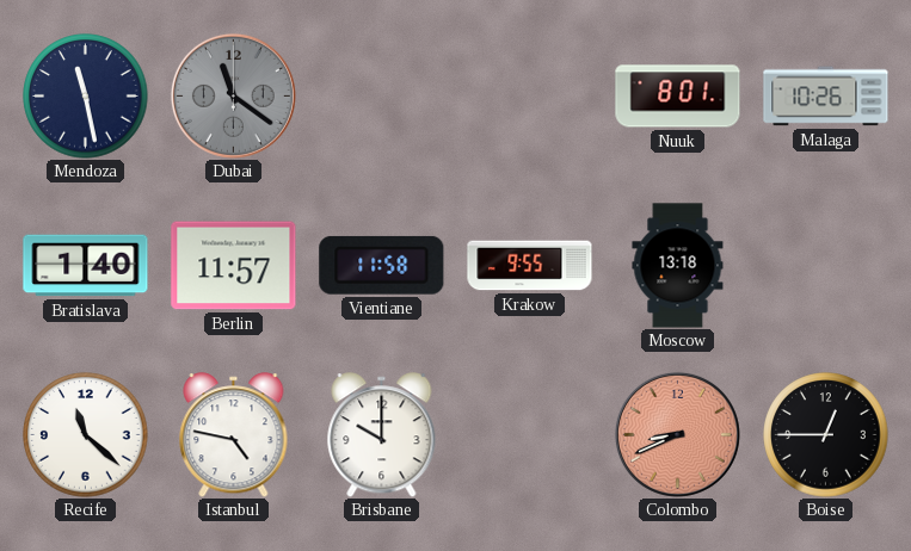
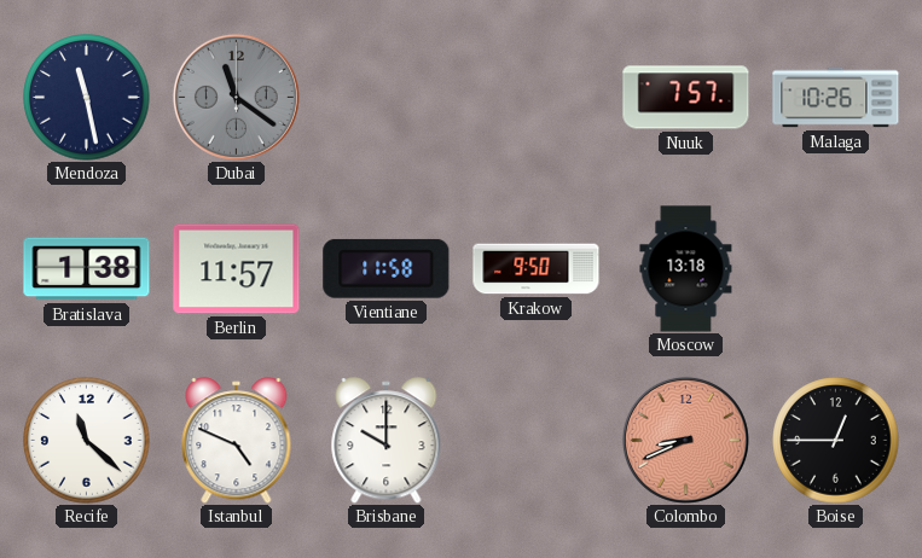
Nuuk: 8:01 -> 7:57
Bratislava: 1:40 -> 1:38
Krakow: 9:55 -> 9:50
Istanbul: 4:47 -> 4:49
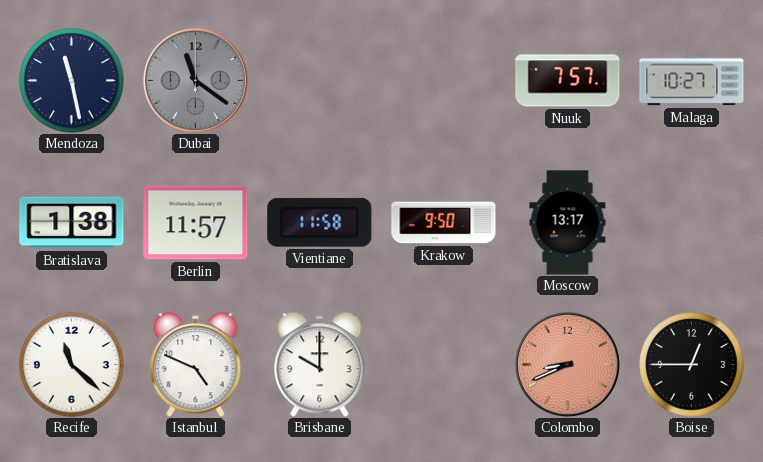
Malaga: 10:26 -> 10:27
Moscow: 13:18 -> 13:17
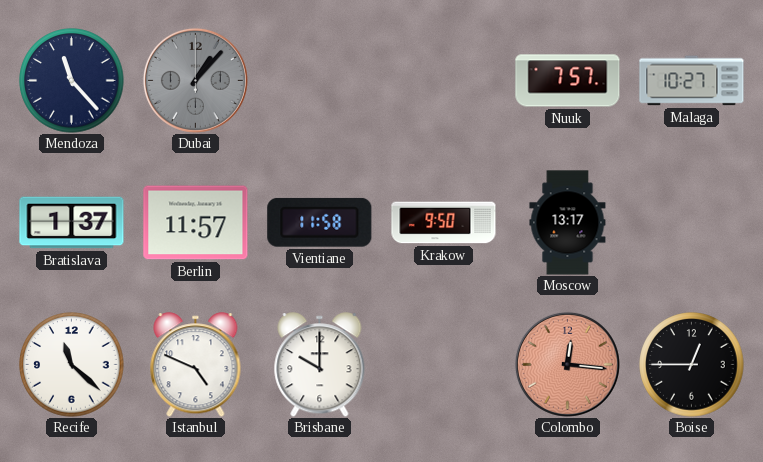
Mendoza: 11:28 -> 11:23
Dubai: 11:21 -> 1:07
Bratislava: 1:38 -> 1:37
Colombo: 8:41 -> 12:16
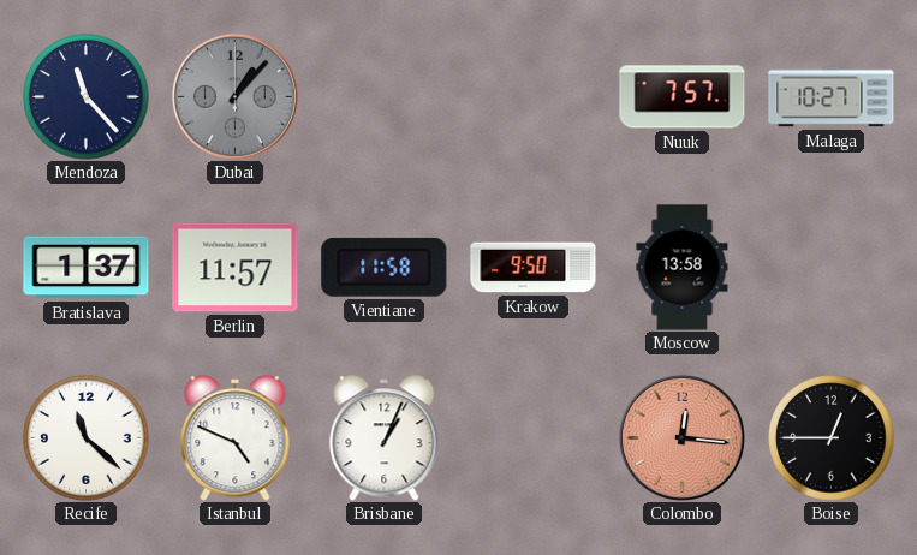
Moscow: 13:17 -> 13:58
Brisbane: 10:00 -> 1:04
